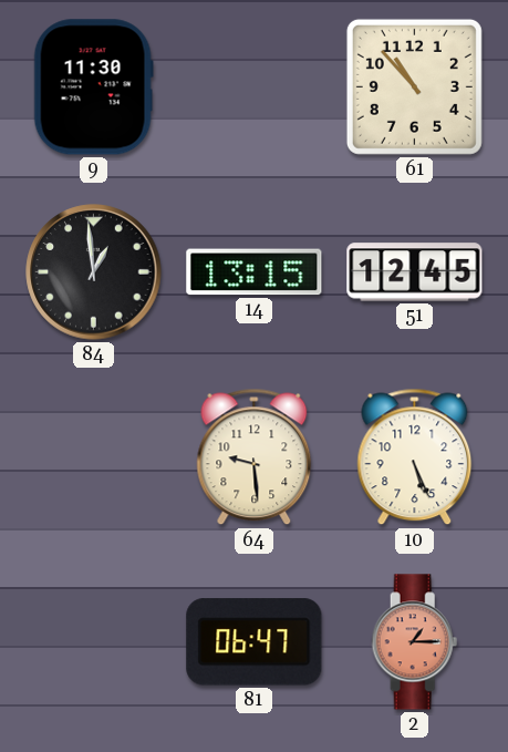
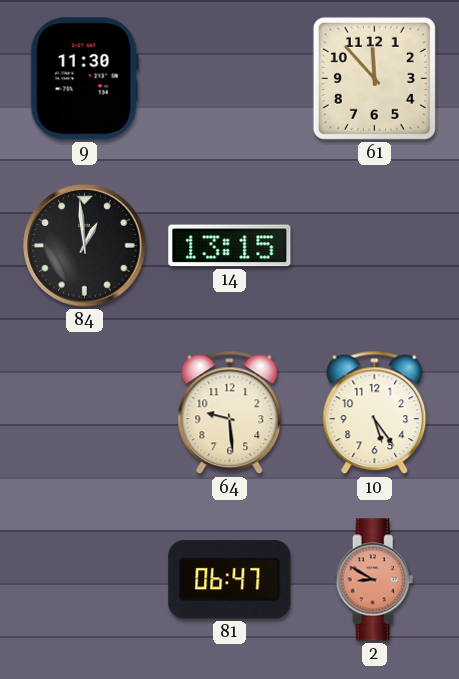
61: 10:53 -> 11:53
51: 12:45 -> none
10: 5:26 -> 5:24
2: 1:15 -> 8:50
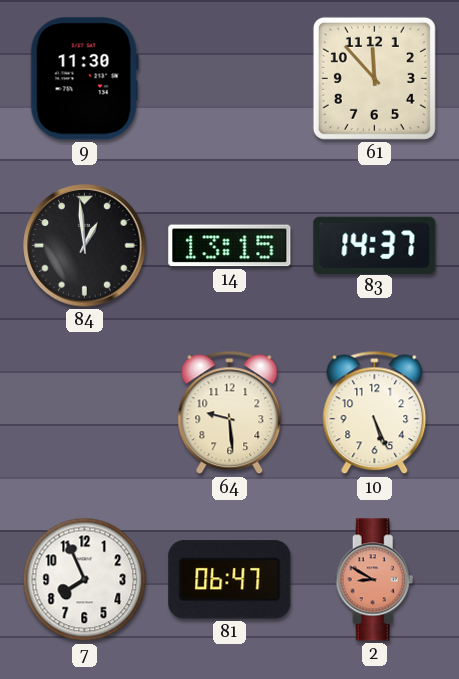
83: none -> 14:37
10: 5:24 -> 5:26
7: none -> 7:56
